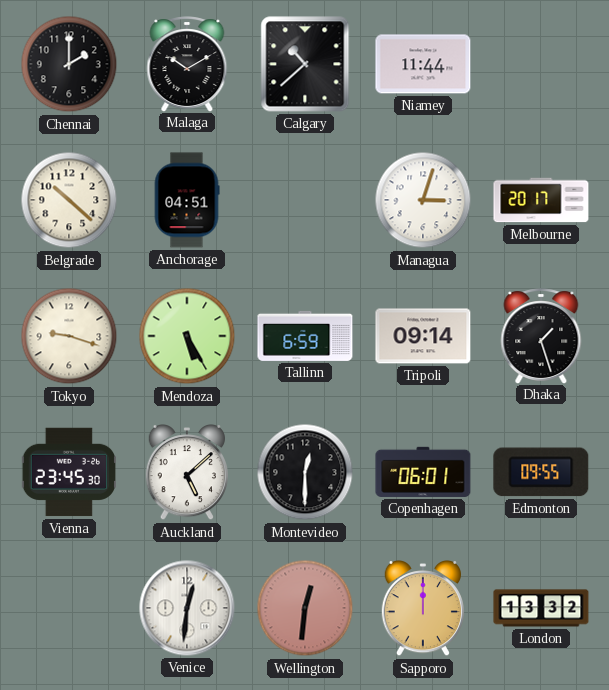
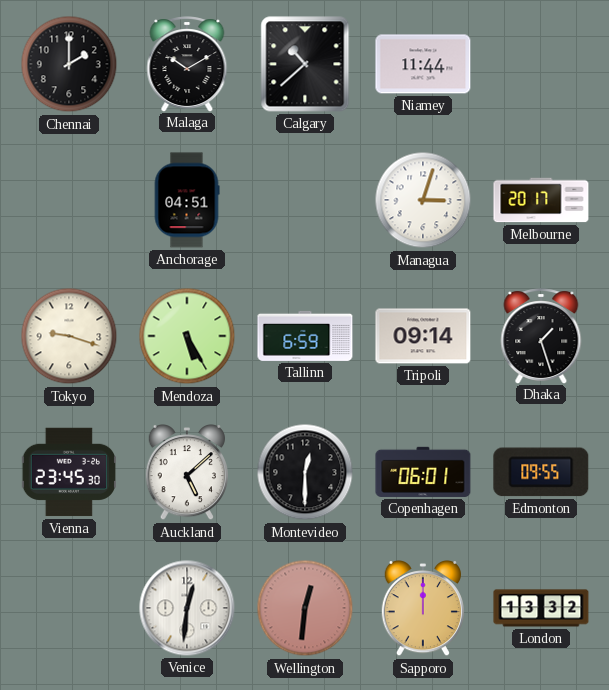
Belgrade: 10:22 -> none
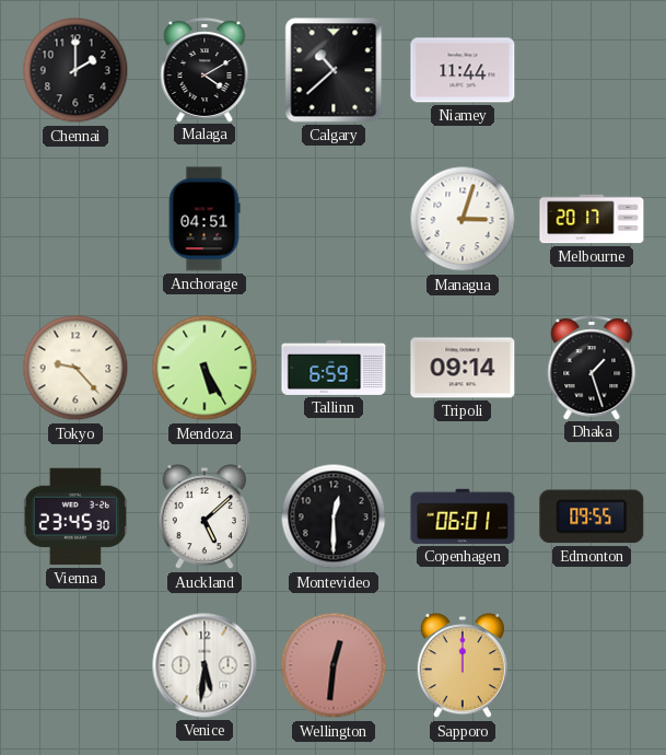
Malaga: 10:10 -> 4:10
Tokyo: 9:18 -> 9:23
Venice: 12:31 -> 5:31
London: 13:32 -> none
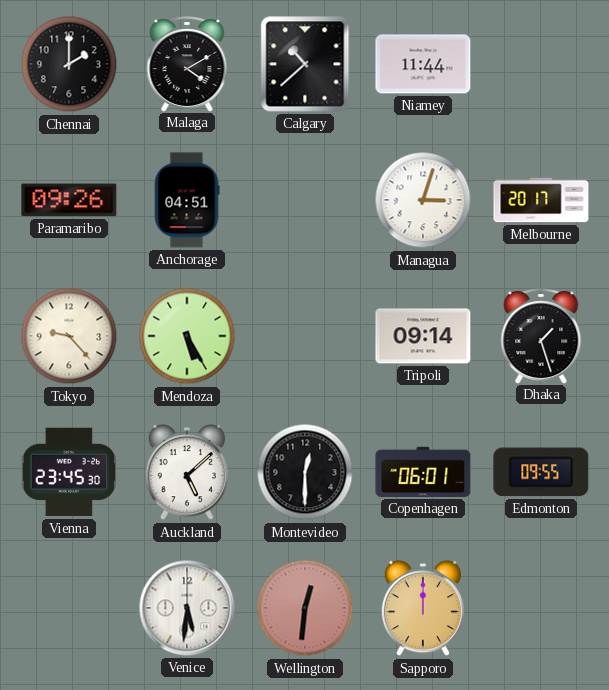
Paramaribo: none -> 09:26
Tallinn: 6:59 -> none
